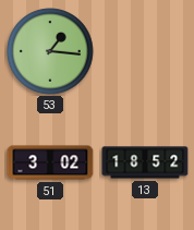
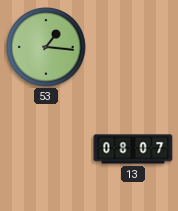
51: 3:02 -> none
13: 18:52 -> 08:07
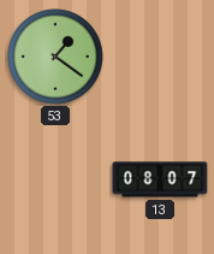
53: 1:16 -> 1:21
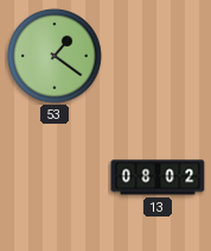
13: 08:07 -> 08:02
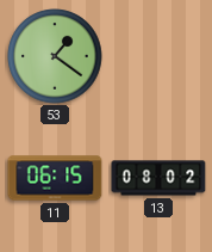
11: none -> 06:15
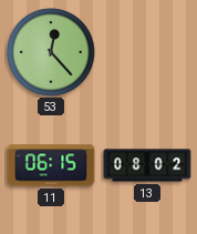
53: 1:21 -> 12:23
